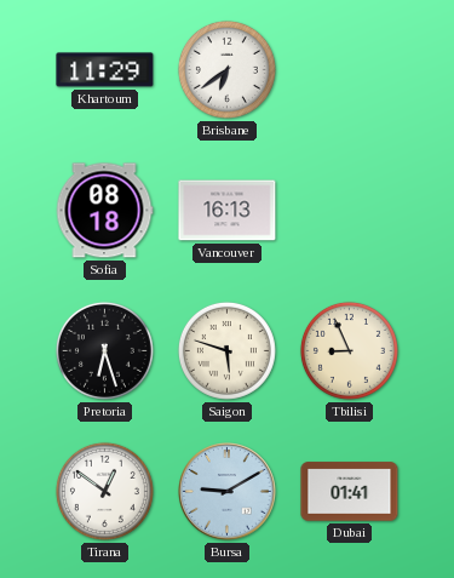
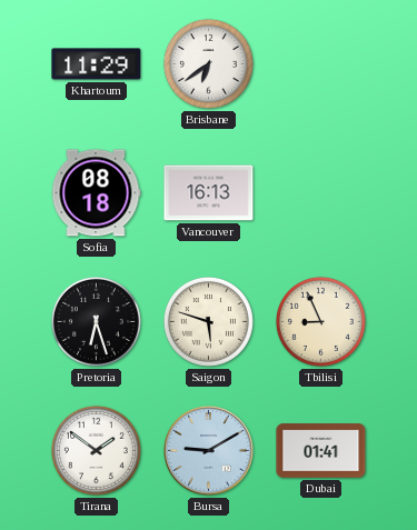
Tirana: 12:51 -> 1:51
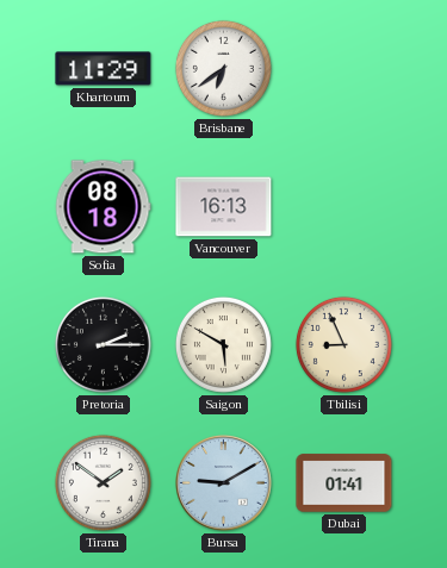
Pretoria: 6:27 -> 2:15
Saigon: 5:48 -> 5:50
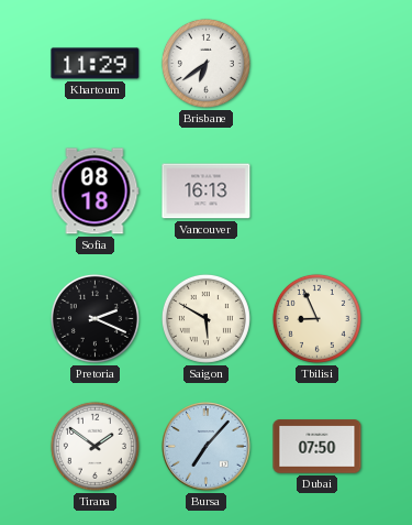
Pretoria: 2:15 -> 2:19
Bursa: 9:10 -> 7:07
Dubai: 01:41 -> 07:50
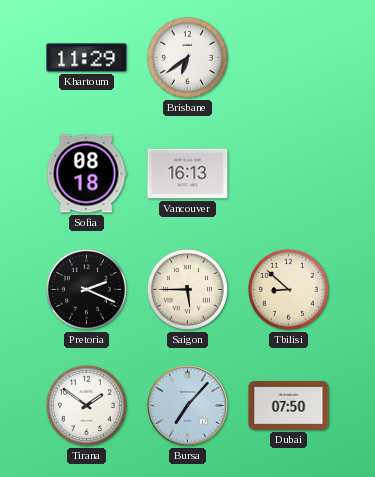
Saigon: 5:50 -> 5:45
Tbilisi: 8:56 -> 8:52
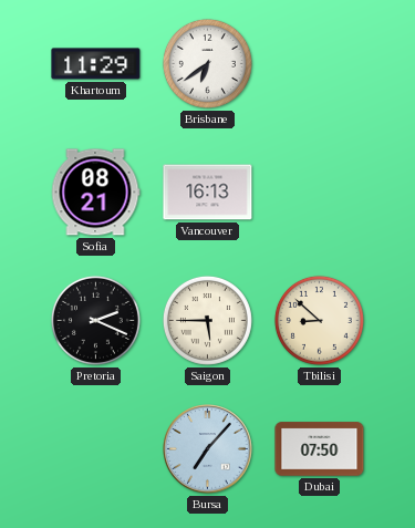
Sofia: 08:18 -> 08:21
Tirana: 1:51 -> none
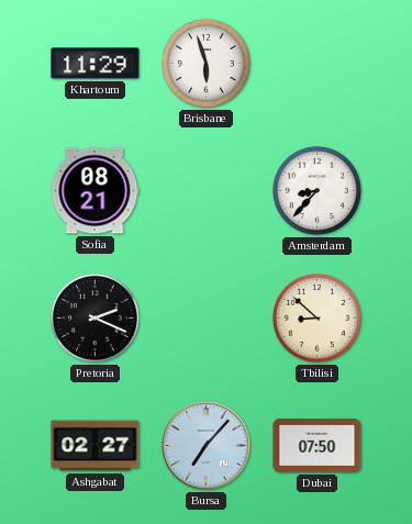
Brisbane: 6:39 -> 5:57
Vancouver: 16:13 -> none
Amsterdam: none -> 8:37
Saigon: 5:45 -> none
Ashgabat: none -> 02:27
